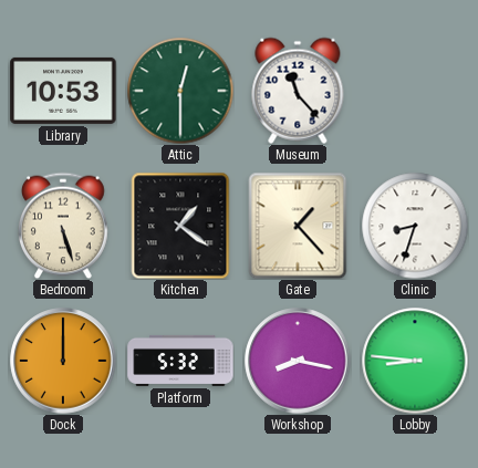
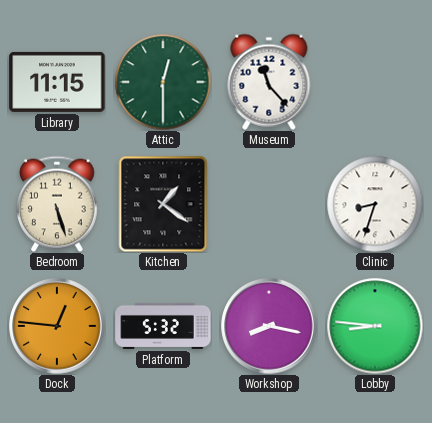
Library: 10:53 -> 11:15
Gate: 1:23 -> none
Dock: 12:00 -> 12:46
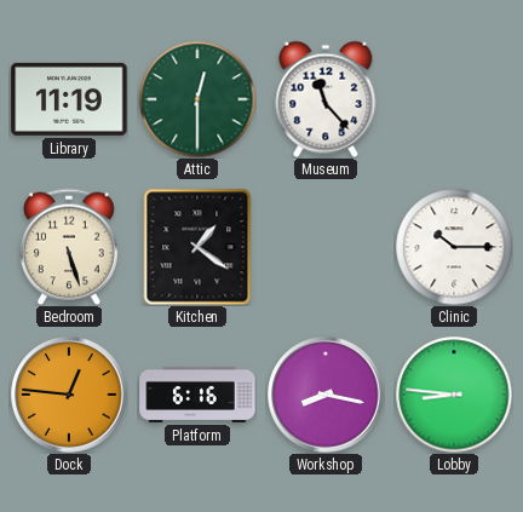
Library: 11:15 -> 11:19
Clinic: 8:33 -> 10:15
Platform: 5:32 -> 6:16
